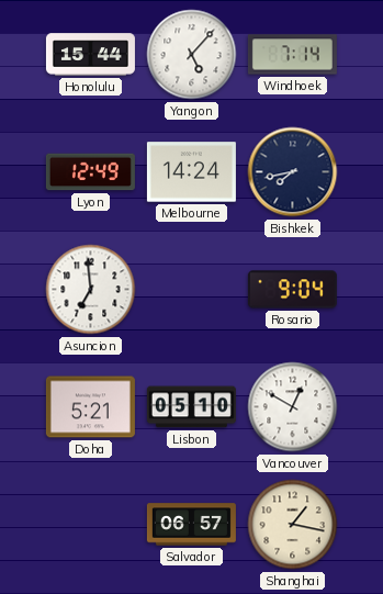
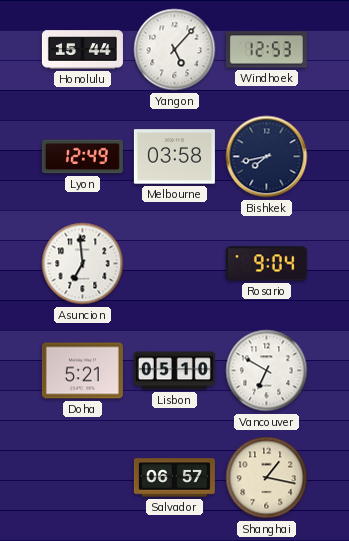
Windhoek: 7:14 -> 12:53
Melbourne: 14:24 -> 03:58
Vancouver: 12:50 -> 6:50
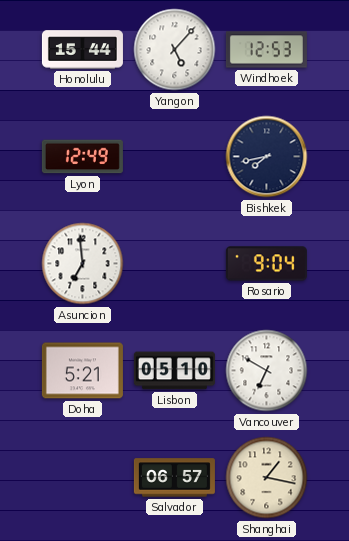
Melbourne: 03:58 -> none
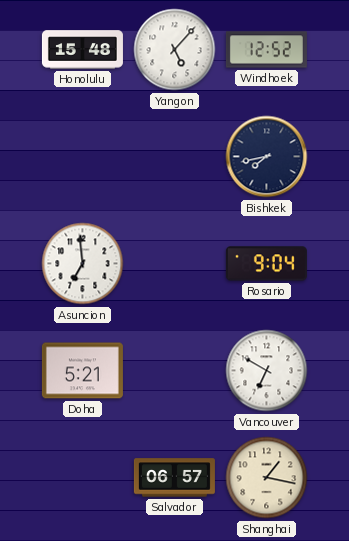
Honolulu: 15:44 -> 15:48
Windhoek: 12:53 -> 12:52
Lyon: 12:49 -> none
Lisbon: 05:10 -> none
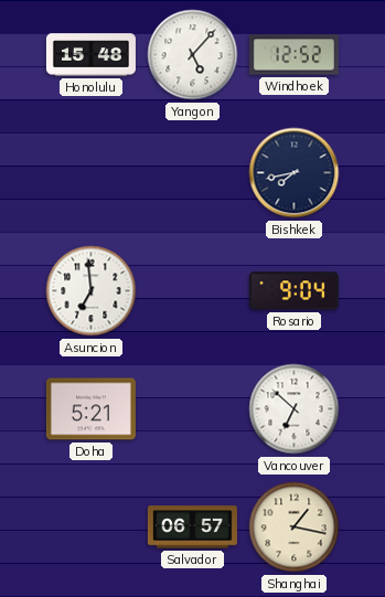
Vancouver: 6:50 -> 6:52
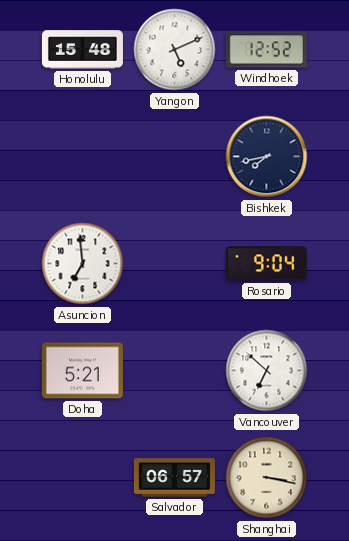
Yangon: 5:07 -> 5:11
Shanghai: 1:17 -> 3:17
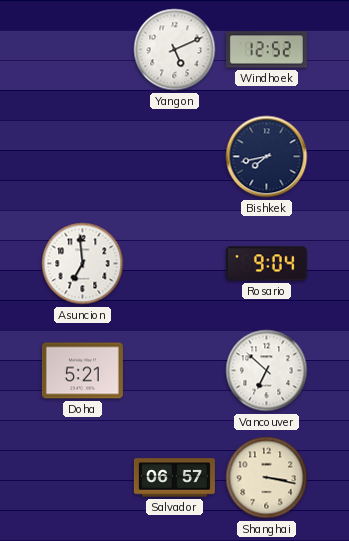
Honolulu: 15:48 -> none
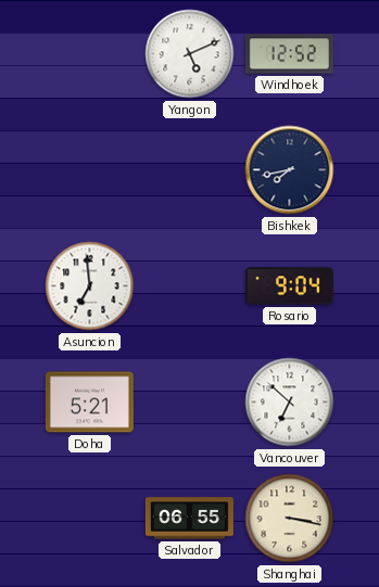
Salvador: 06:57 -> 06:55
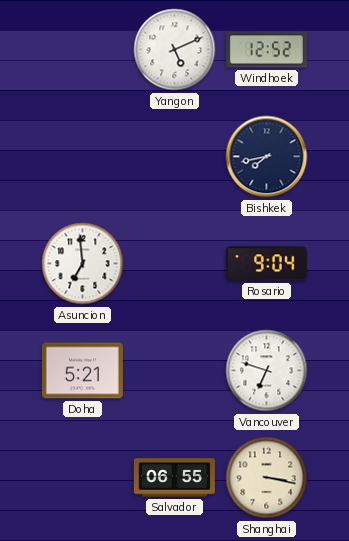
Vancouver: 6:52 -> 6:48
